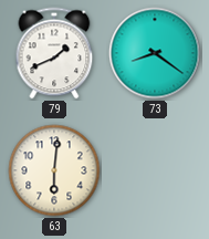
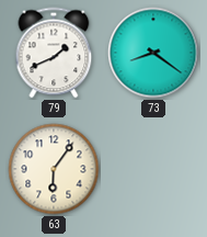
63: 6:01 -> 6:06
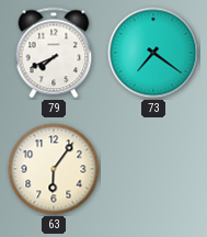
79: 1:41 -> 7:41
73: 8:21 -> 7:21
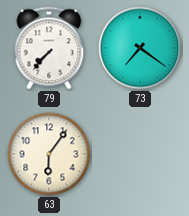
79: 7:41 -> 7:37
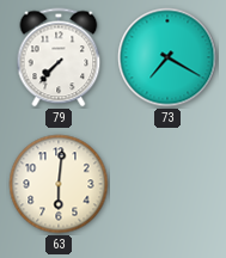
73: 7:21 -> 7:20
63: 6:06 -> 6:01
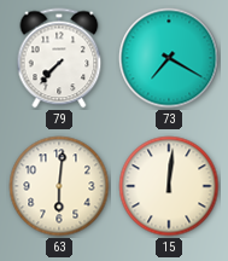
15: none -> 12:01
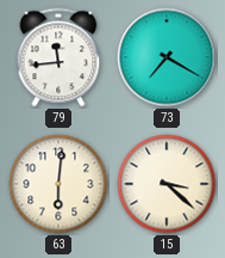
79: 7:37 -> 11:44
15: 12:01 -> 3:22
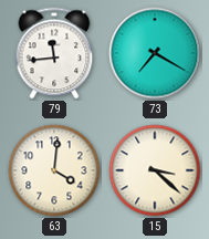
63: 6:01 -> 4:01
